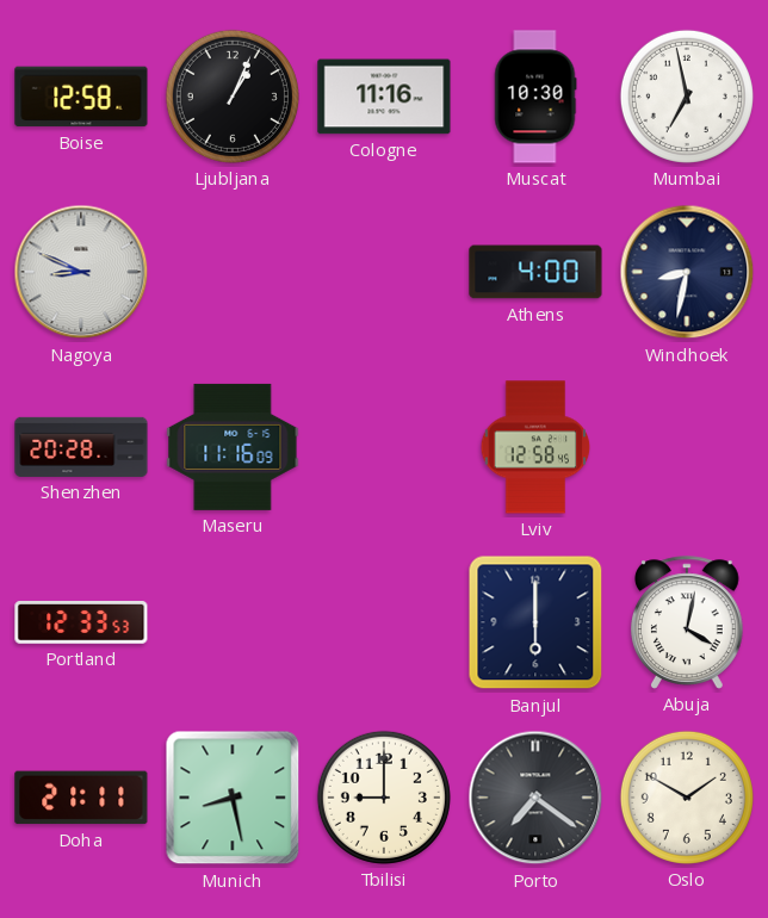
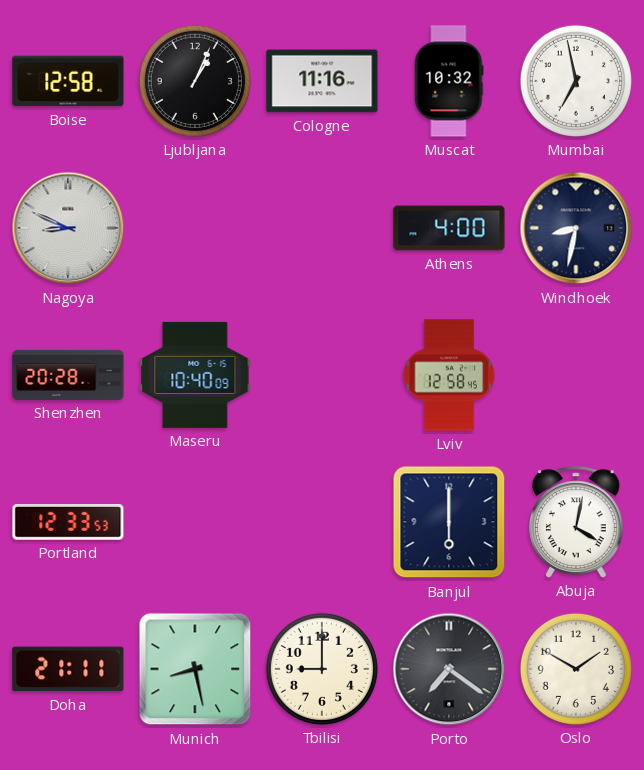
Muscat: 10:30 -> 10:32
Maseru: 11:16 -> 10:40
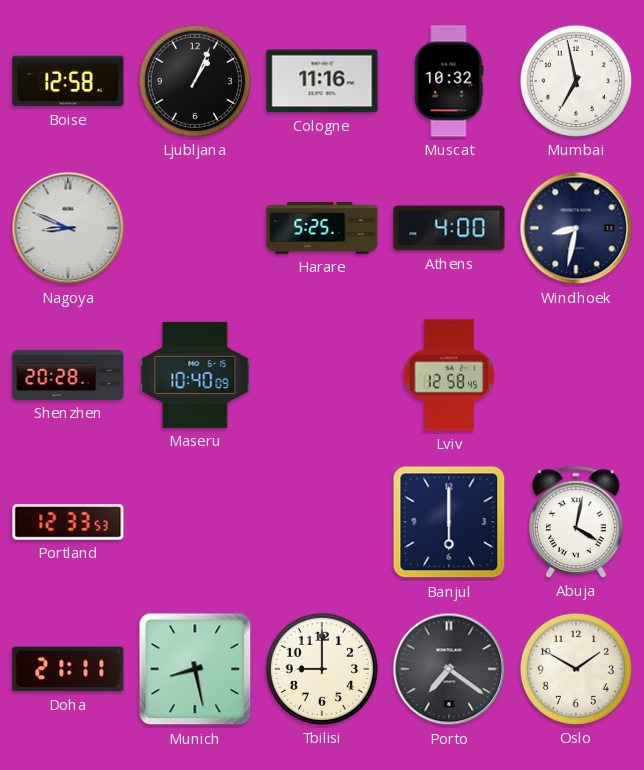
Harare: none -> 5:25
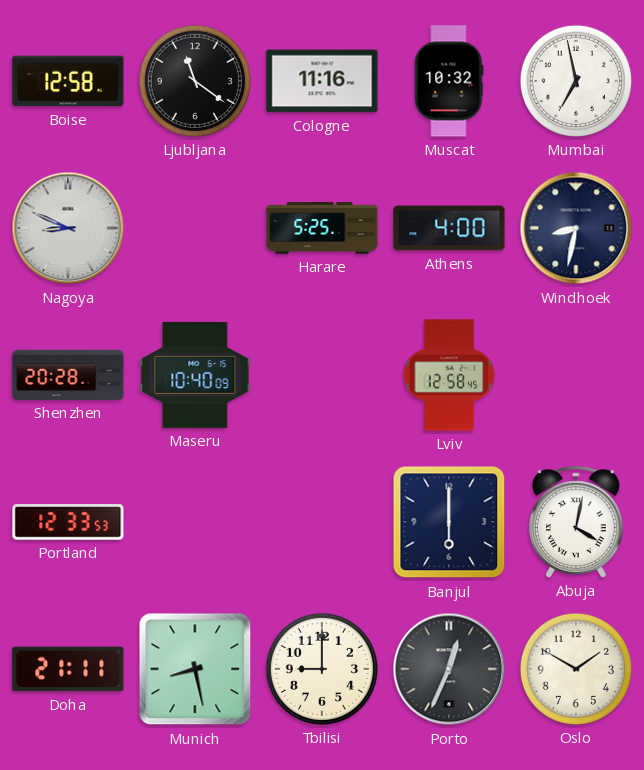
Ljubljana: 1:04 -> 11:21
Porto: 7:21 -> 12:34
